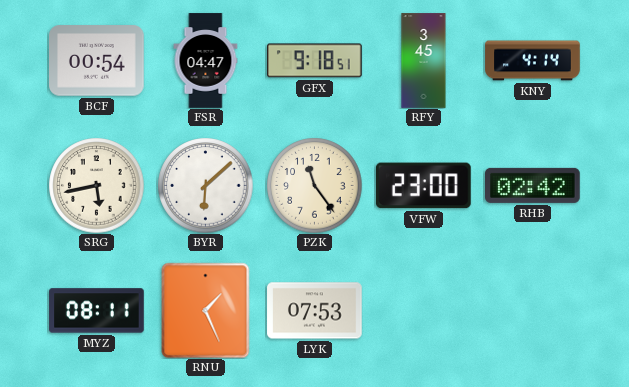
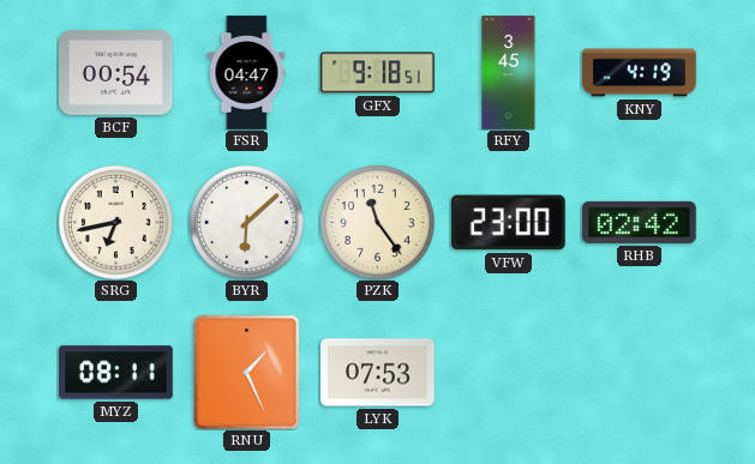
KNY: 4:14 -> 4:19
SRG: 5:43 -> 6:43
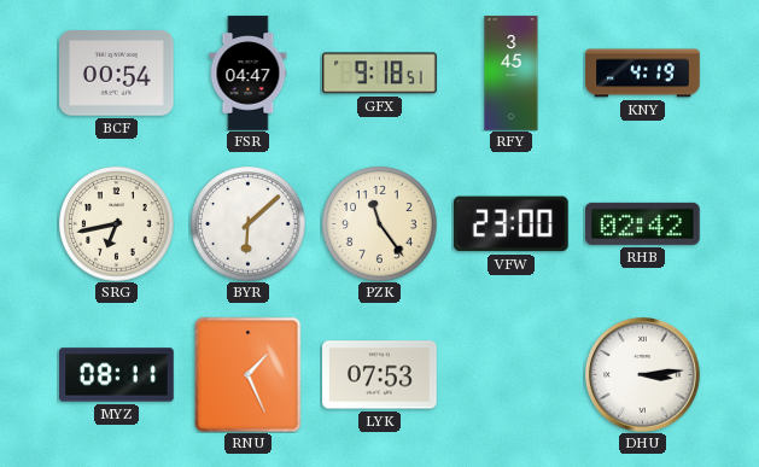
DHU: none -> 3:14
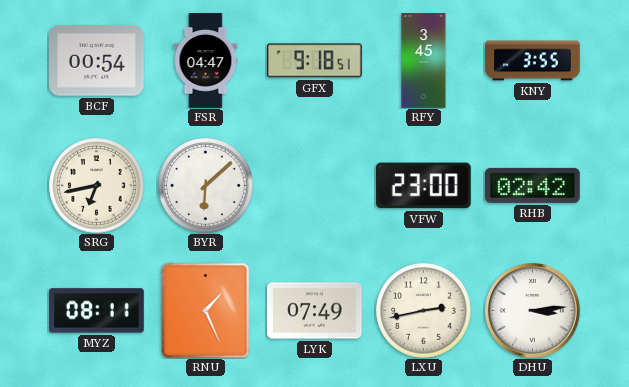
KNY: 4:19 -> 3:55
PZK: 11:24 -> none
LYK: 07:53 -> 07:49
LXU: none -> 2:43
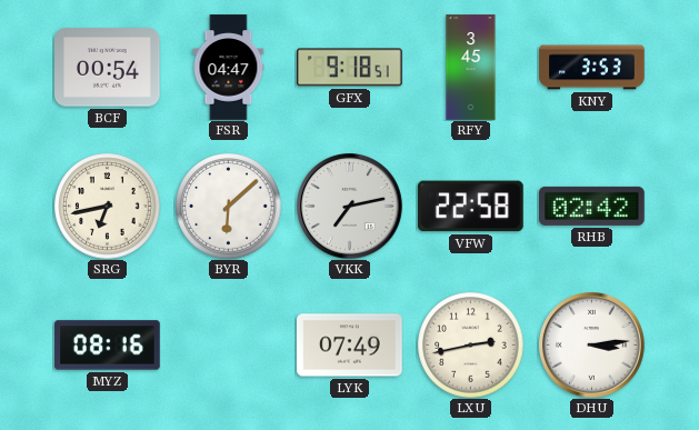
KNY: 3:55 -> 3:53
VKK: none -> 7:13
VFW: 23:00 -> 22:58
MYZ: 08:11 -> 08:16
RNU: 1:26 -> none
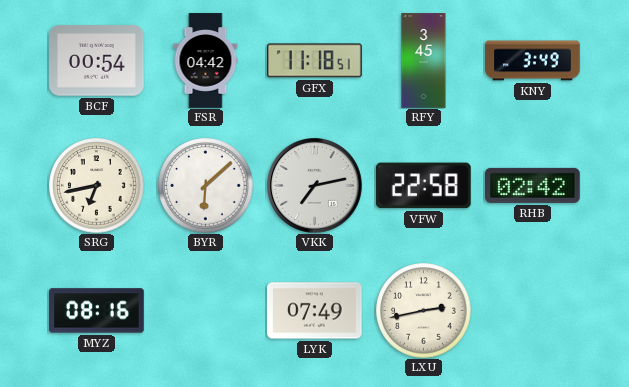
FSR: 04:47 -> 04:42
GFX: 9:18 -> 11:18
KNY: 3:53 -> 3:49
DHU: 3:14 -> none
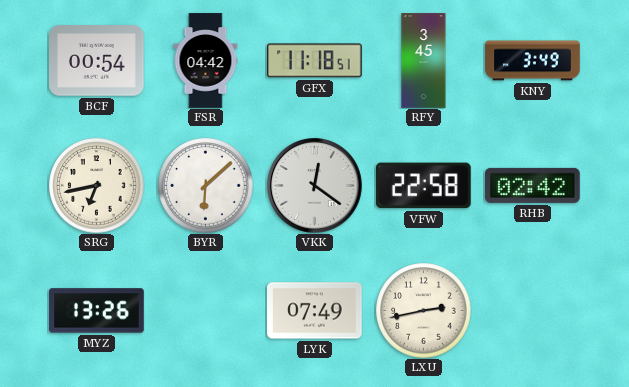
VKK: 7:13 -> 12:21
MYZ: 08:16 -> 13:26
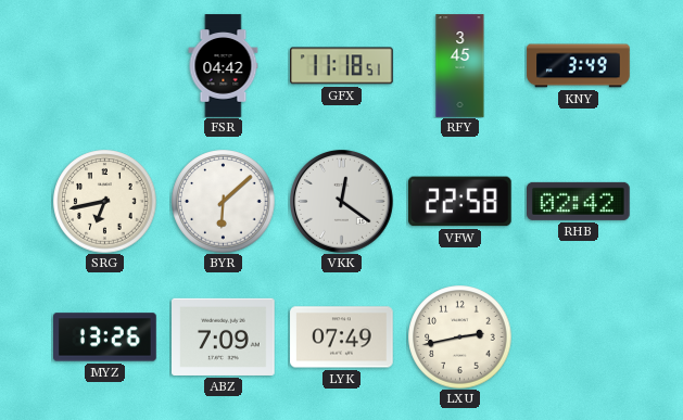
BCF: 00:54 -> none
ABZ: none -> 7:09
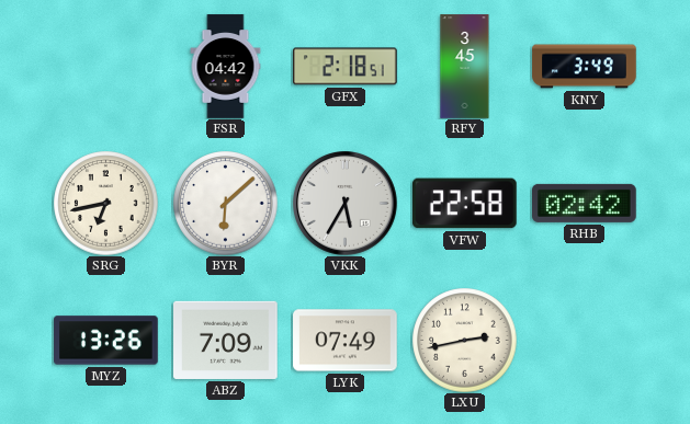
GFX: 11:18 -> 2:18
VKK: 12:21 -> 5:35
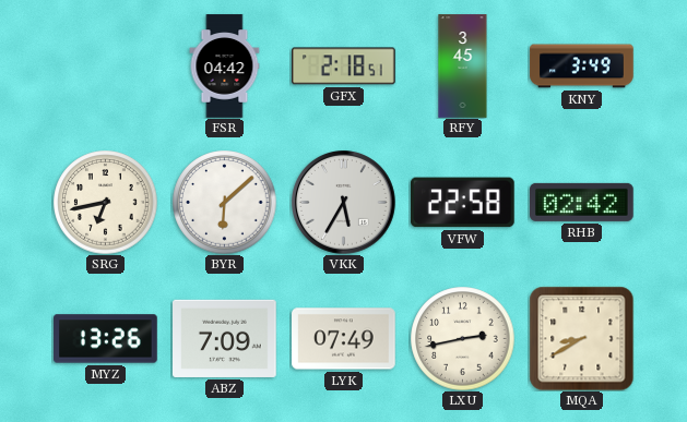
MQA: none -> 8:40
